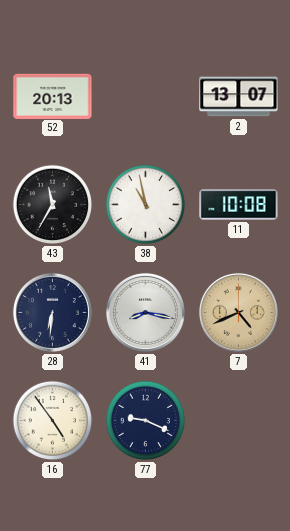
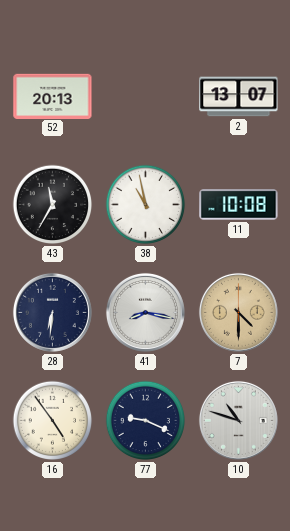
7: 4:41 -> 4:30
10: none -> 10:48
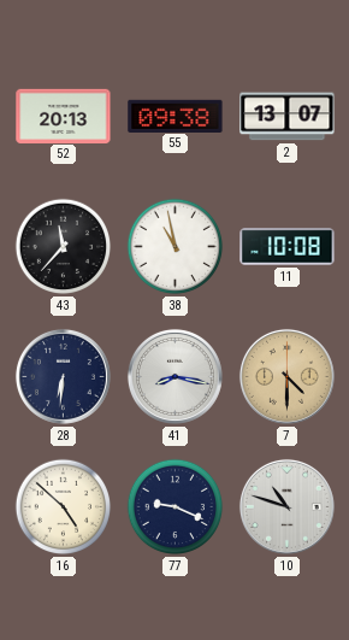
55: none -> 09:38
43: 11:35 -> 11:37
16: 4:54 -> 4:52
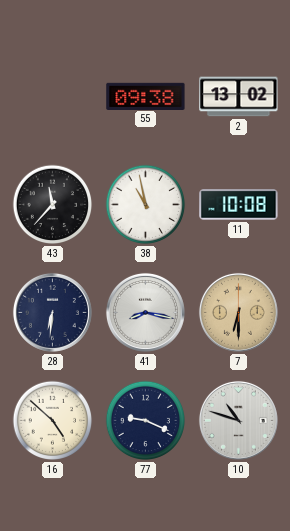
52: 20:13 -> none
2: 13:07 -> 13:02
7: 4:30 -> 6:30
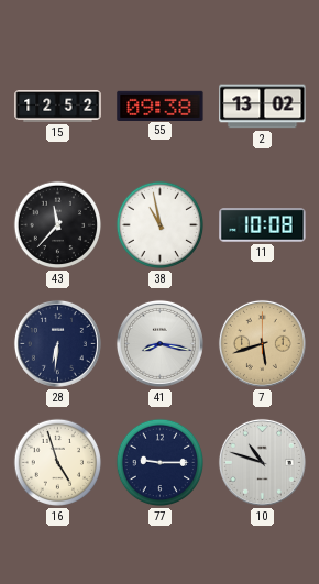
15: none -> 12:52
7: 6:30 -> 5:42
16: 4:52 -> 4:57
77: 9:19 -> 9:15
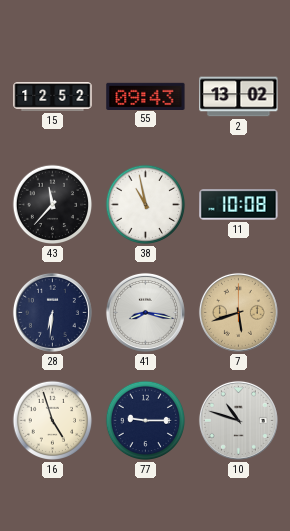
55: 09:38 -> 09:43
